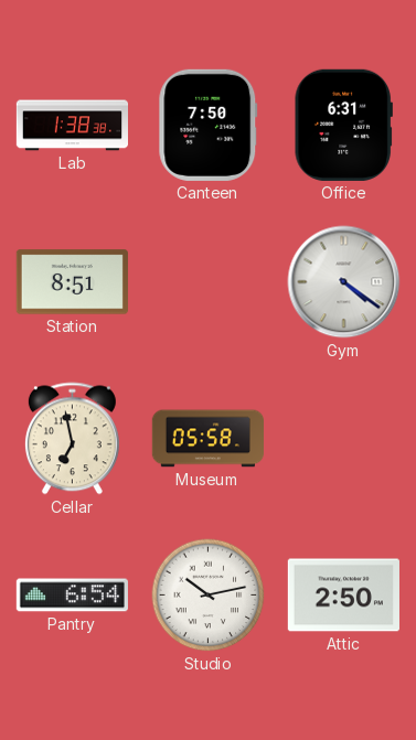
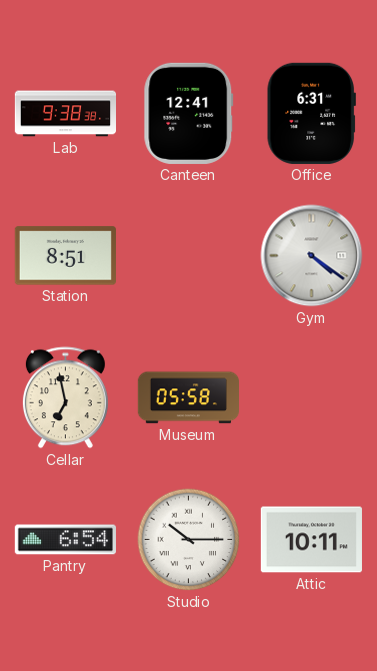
Lab: 1:38 -> 9:38
Canteen: 7:50 -> 12:41
Studio: 10:13 -> 10:15
Attic: 2:50 -> 10:11
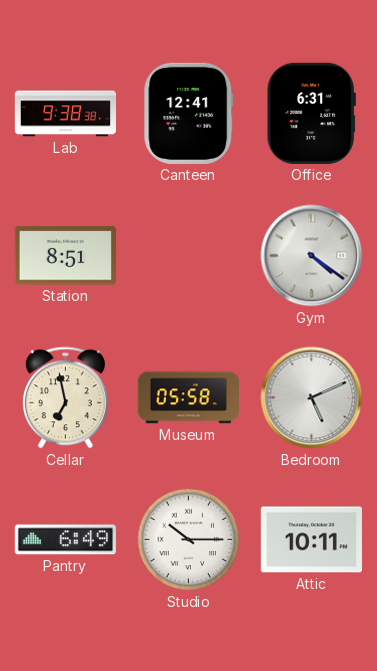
Bedroom: none -> 5:11
Pantry: 6:54 -> 6:49
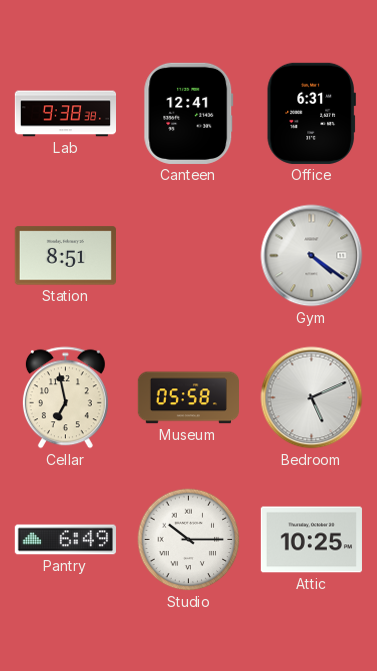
Attic: 10:11 -> 10:25
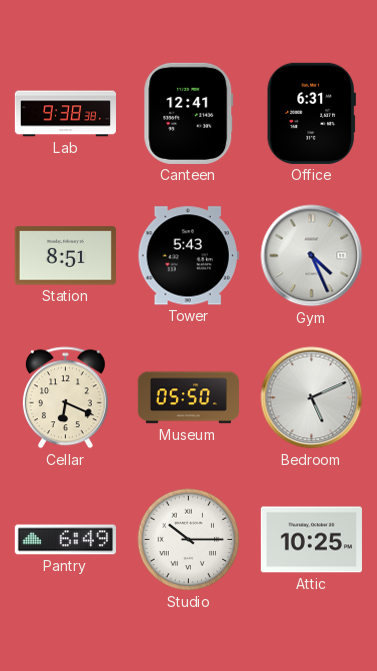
Tower: none -> 5:43
Gym: 4:21 -> 4:26
Cellar: 6:58 -> 6:19
Museum: 05:58 -> 05:50
